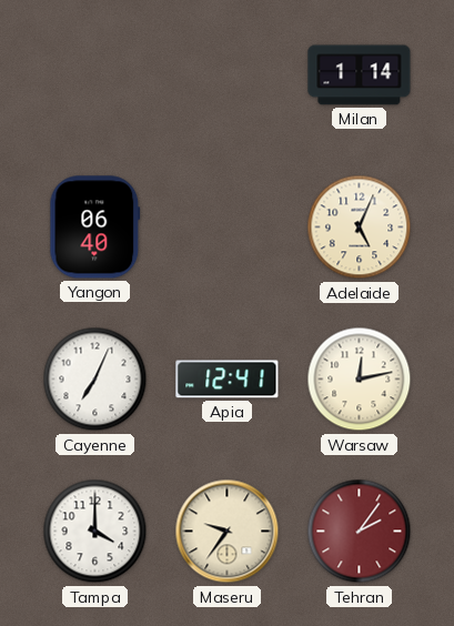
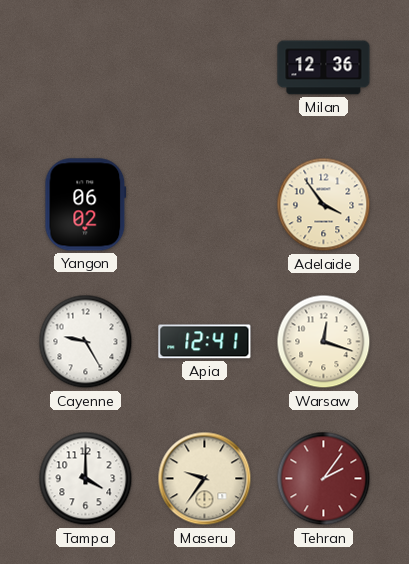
Milan: 1:14 -> 12:36
Yangon: 06:40 -> 06:02
Adelaide: 5:04 -> 3:54
Cayenne: 7:04 -> 9:25
Warsaw: 12:13 -> 12:18
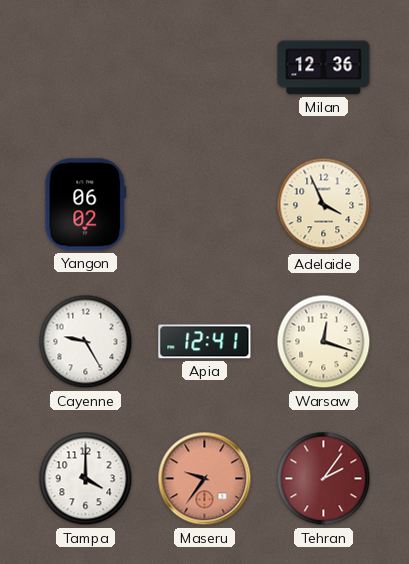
Adelaide: 3:54 -> 3:56
Maseru dial: cream -> salmon
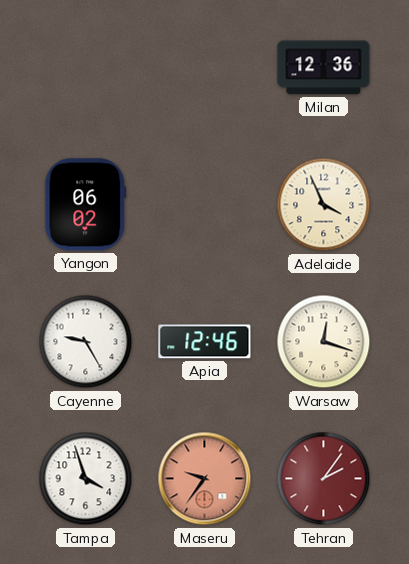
Apia: 12:41 -> 12:46
Tampa: 4:00 -> 3:57
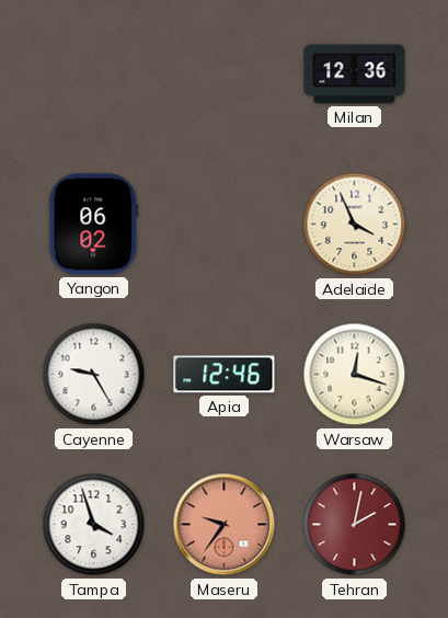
Tehran: 2:06 -> 2:02
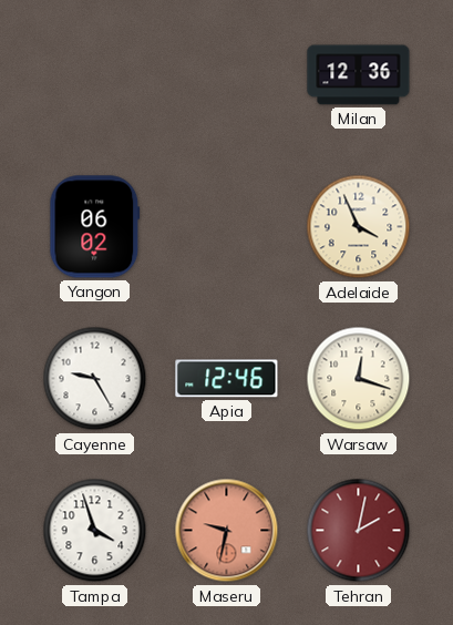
Maseru: 9:36 -> 9:32
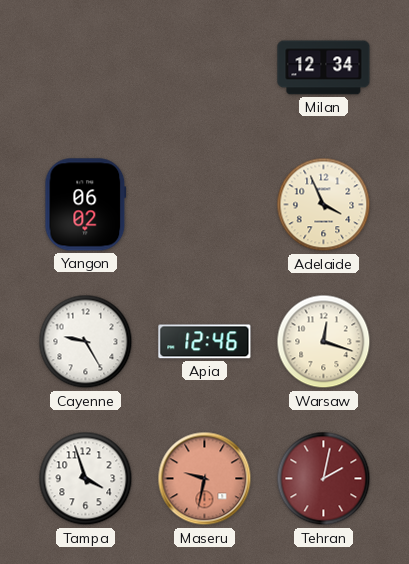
Milan: 12:36 -> 12:34
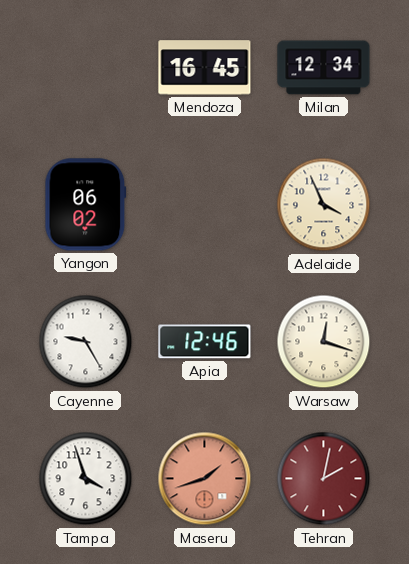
Mendoza: none -> 16:45
Maseru: 9:32 -> 1:42
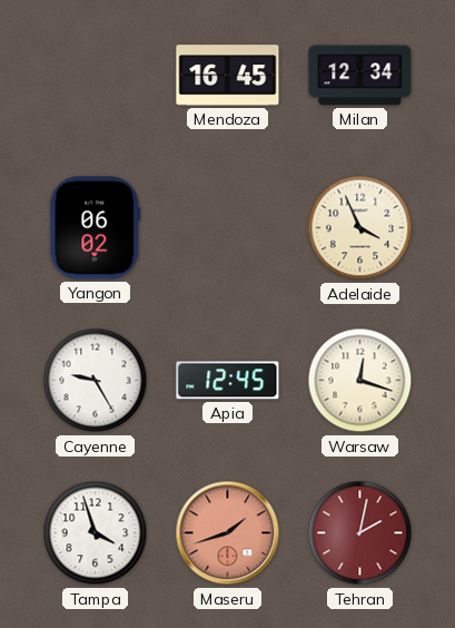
Apia: 12:46 -> 12:45
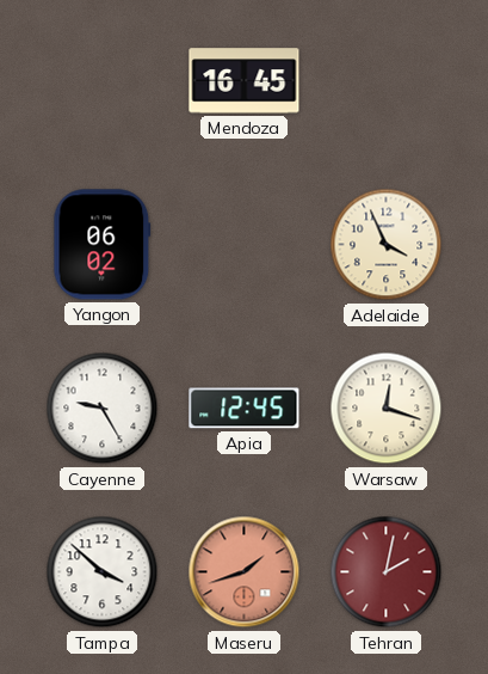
Milan: 12:34 -> none
Tampa: 3:57 -> 3:52
